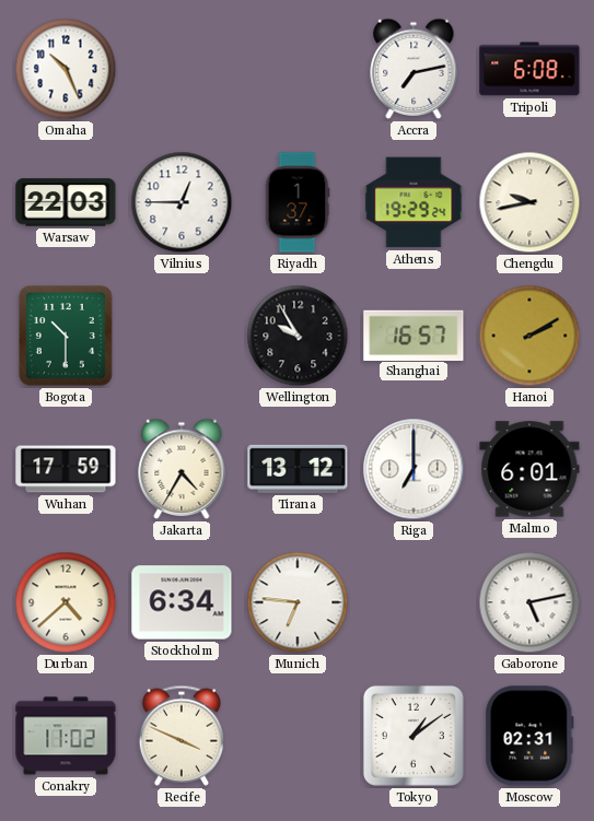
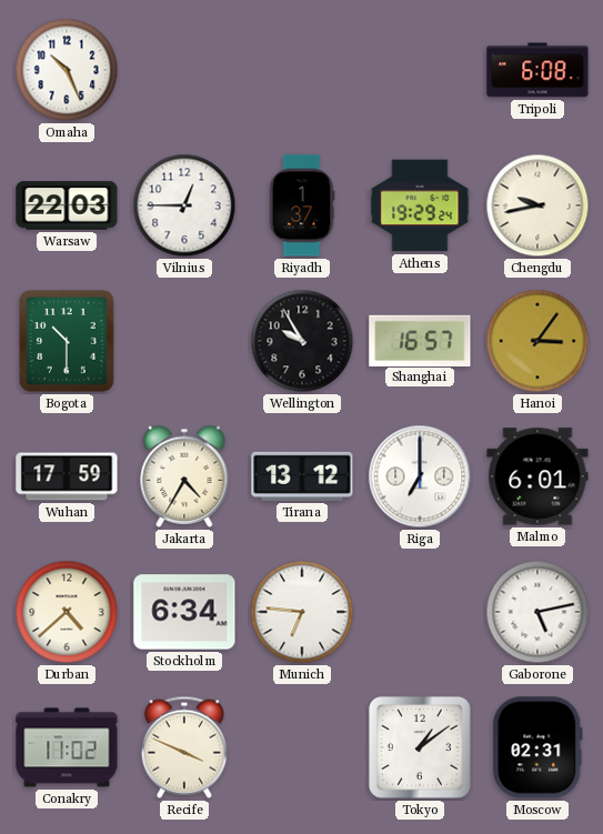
Accra: 7:13 -> none
Hanoi: 2:10 -> 3:06
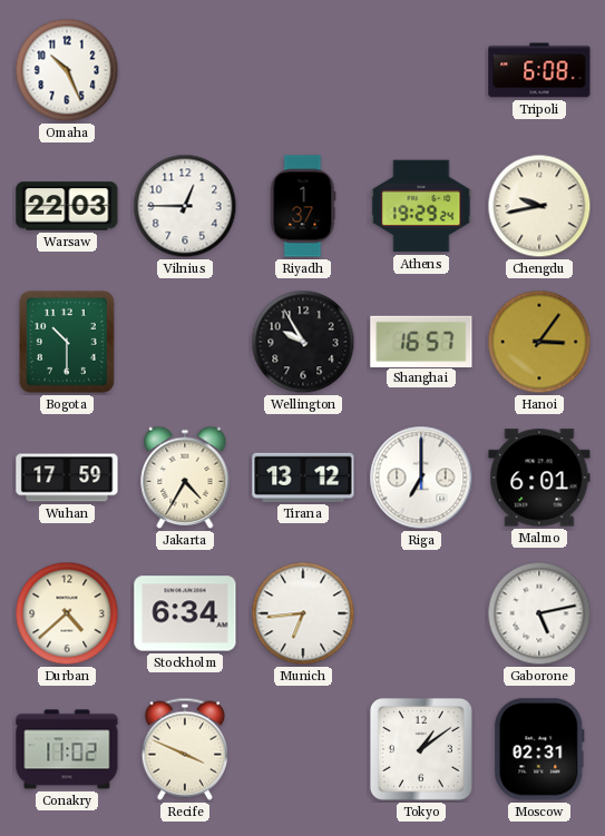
Munich: 6:46 -> 6:44
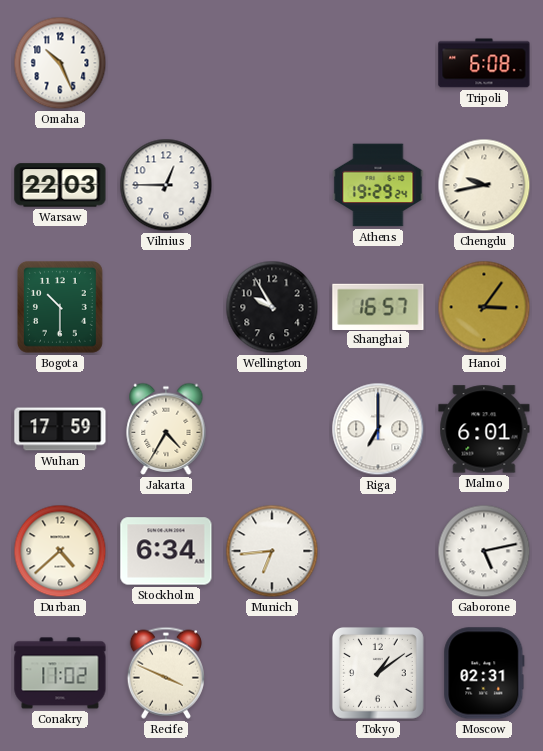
Riyadh: 1:37 -> none
Tirana: 13:12 -> none
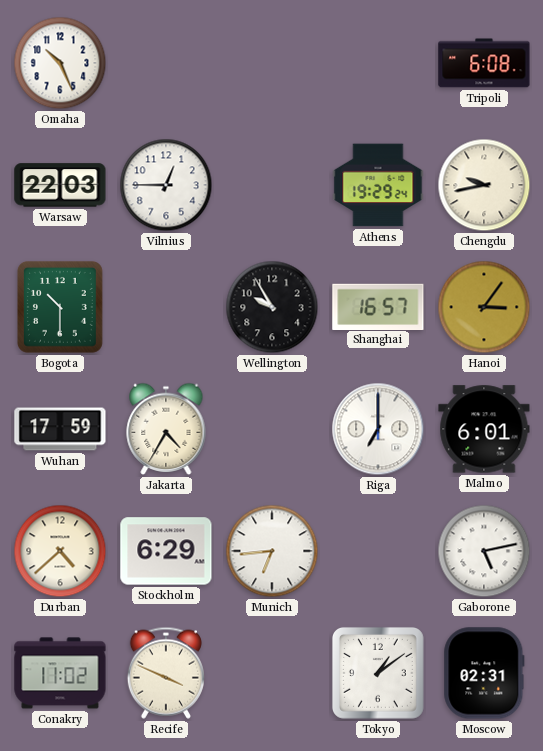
Stockholm: 6:34 -> 6:29
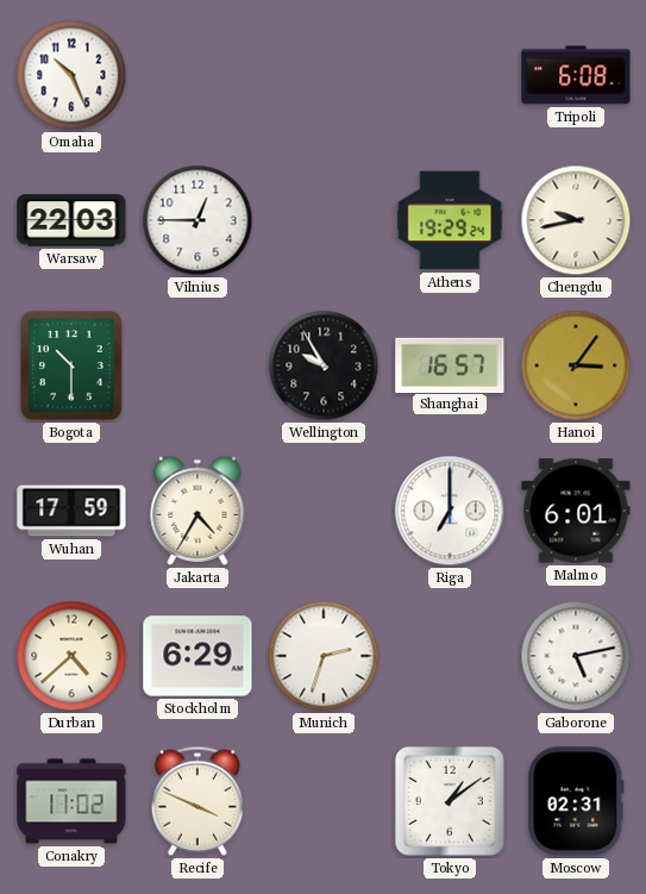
Munich: 6:44 -> 2:33
